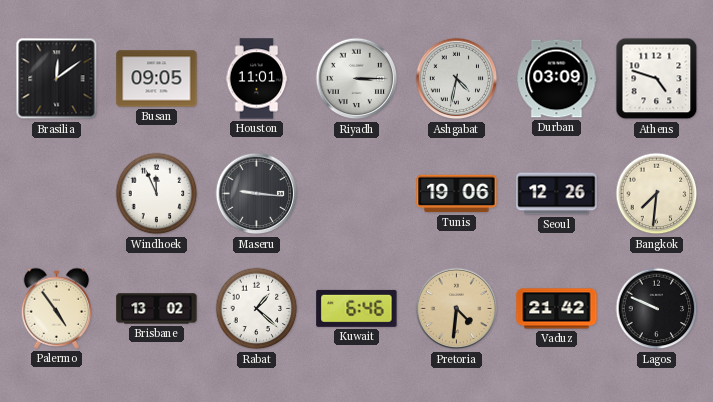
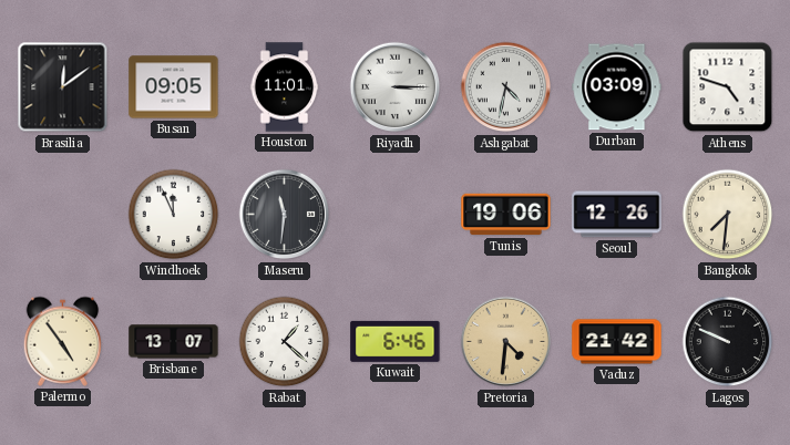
Maseru: 9:16 -> 11:31
Brisbane: 13:02 -> 13:07
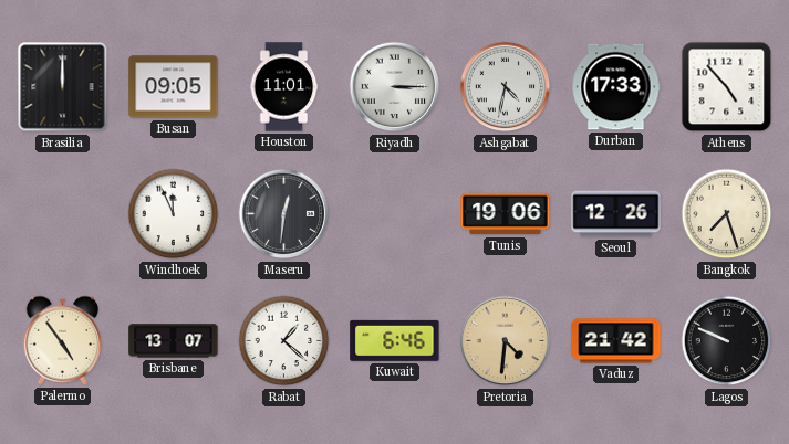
Brasilia: 12:09 -> 12:00
Durban: 03:09 -> 17:33
Athens: 4:48 -> 4:53
Maseru: 11:31 -> 12:31
Bangkok: 7:31 -> 7:27
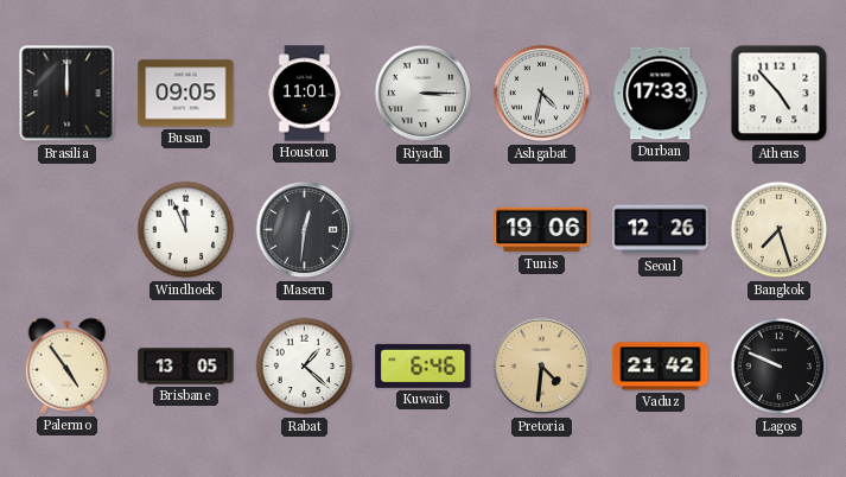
Brisbane: 13:07 -> 13:05
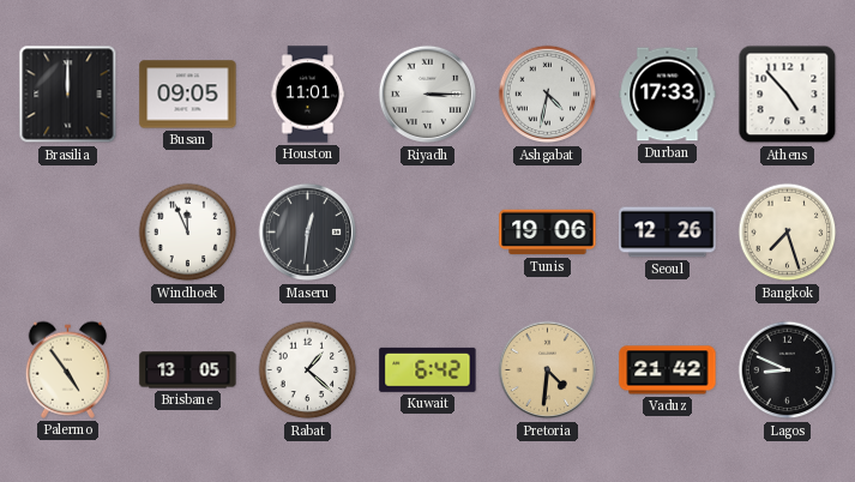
Kuwait: 6:46 -> 6:42
Lagos: 9:49 -> 8:49
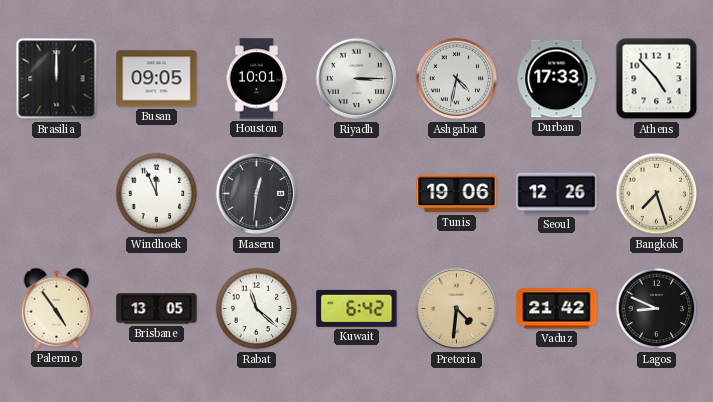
Houston: 11:01 -> 10:01
Rabat: 1:22 -> 11:22
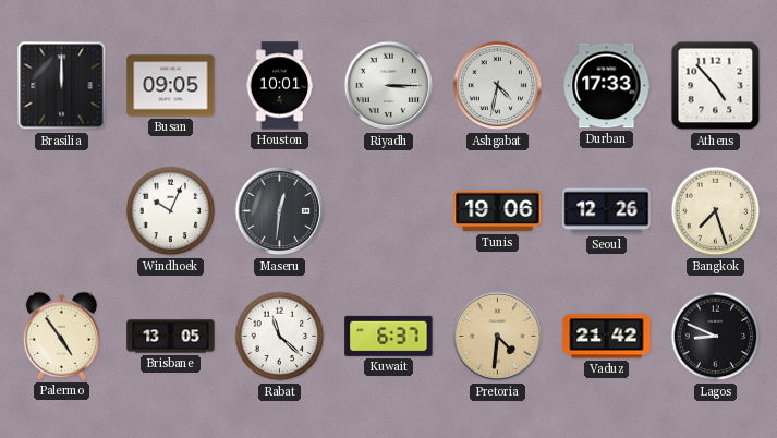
Windhoek: 11:56 -> 10:04
Kuwait: 6:42 -> 6:37
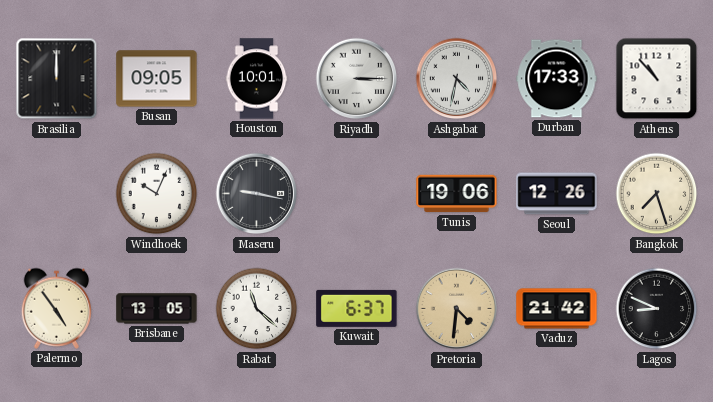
Athens: 4:53 -> 10:53
Maseru: 12:31 -> 9:17
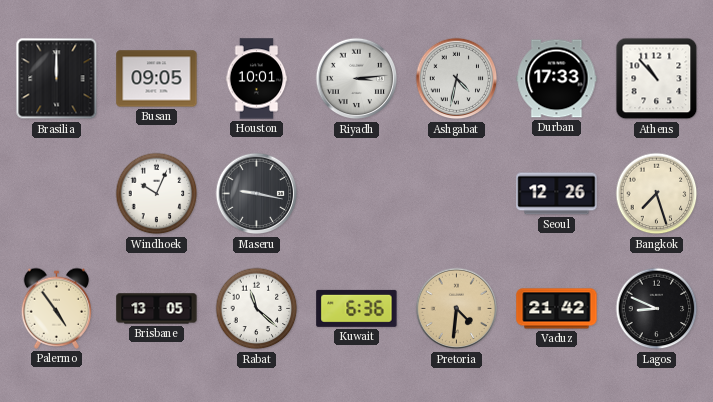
Riyadh: 3:15 -> 3:14
Tunis: 19:06 -> none
Kuwait: 6:37 -> 6:36
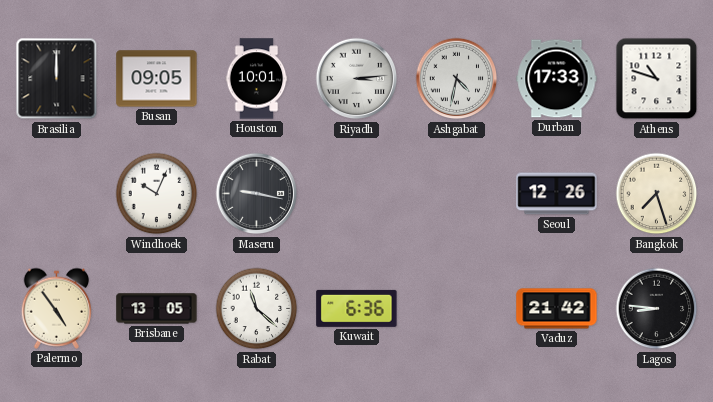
Athens: 10:53 -> 10:48
Pretoria: 4:31 -> none
Lagos: 8:49 -> 8:46
